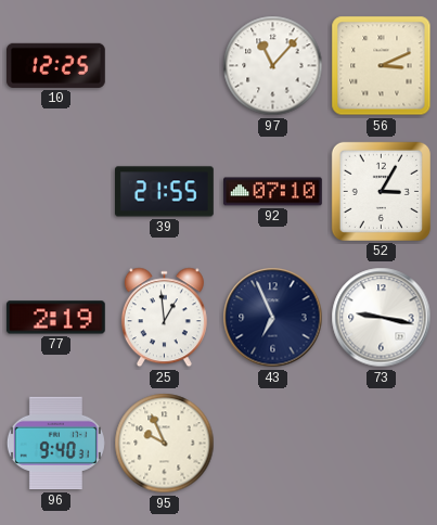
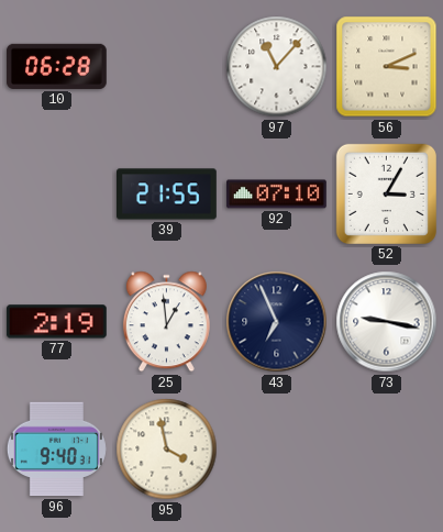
10: 12:25 -> 06:28
95: 9:56 -> 3:58
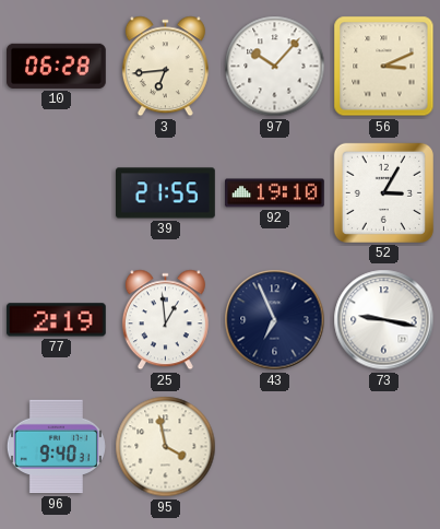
3: none -> 6:44
97: 11:07 -> 10:07
92: 07:10 -> 19:10
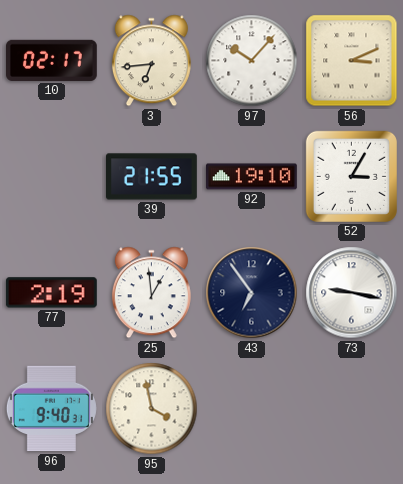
10: 06:28 -> 02:17
43: 6:56 -> 6:54
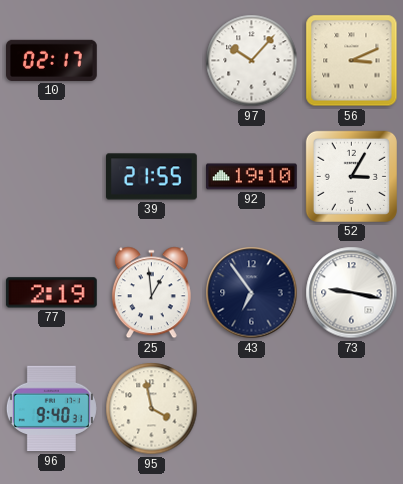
3: 6:44 -> none
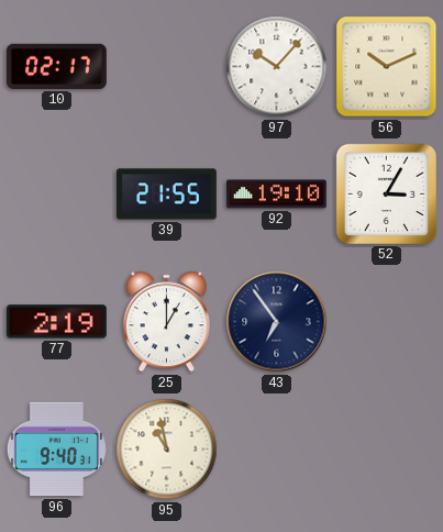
56: 3:11 -> 10:11
25: 12:59 -> 1:00
73: 9:17 -> none
95: 3:58 -> 10:58
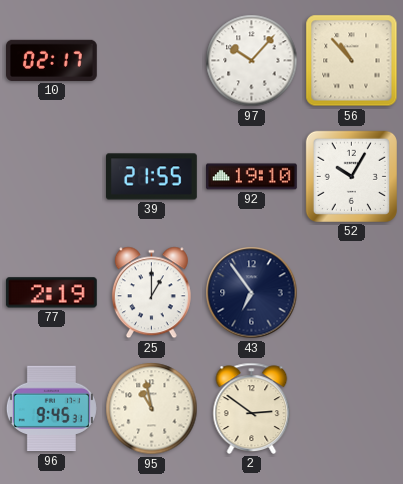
56: 10:11 -> 10:53
52: 3:05 -> 10:05
96: 9:40 -> 9:45
2: none -> 2:51
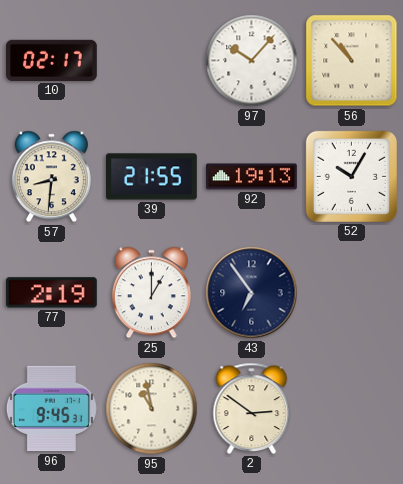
57: none -> 8:31
92: 19:10 -> 19:13
